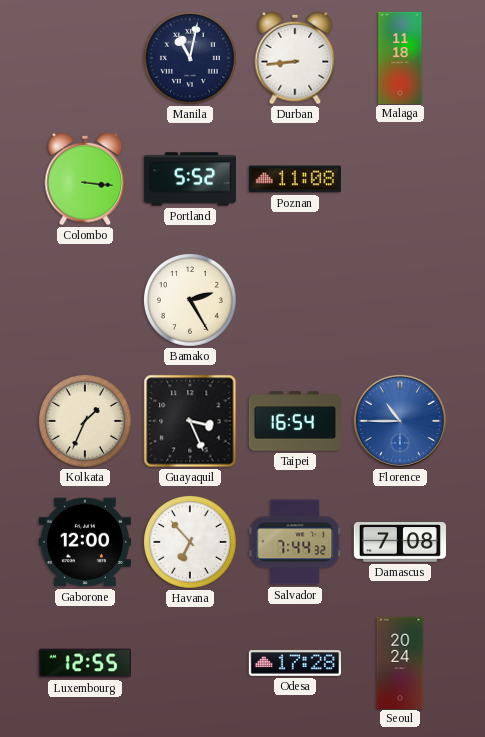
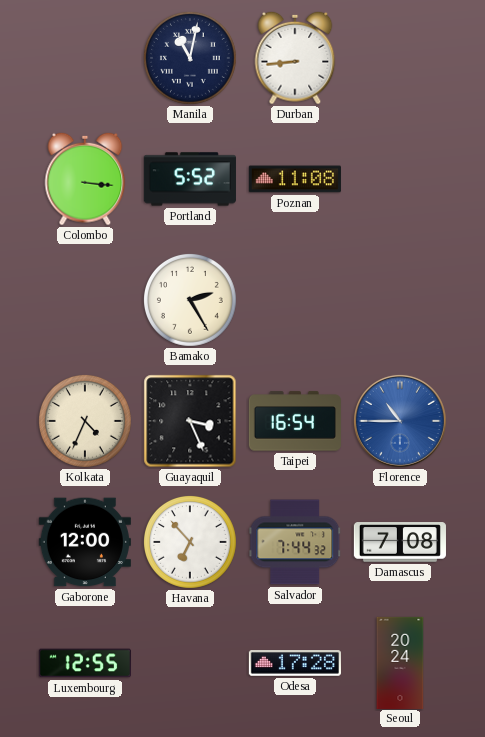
Malaga: 11:18 -> none
Kolkata: 1:34 -> 4:34
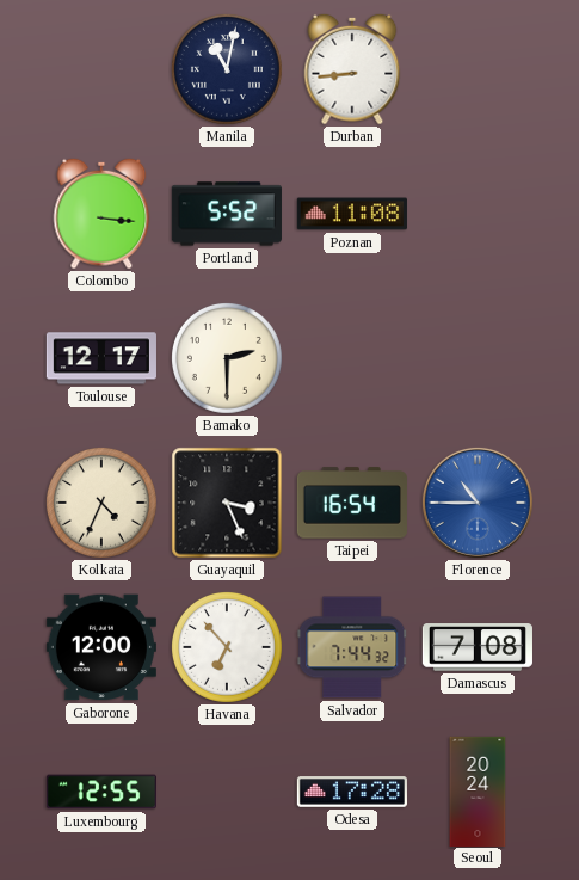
Toulouse: none -> 12:17
Bamako: 2:25 -> 2:30
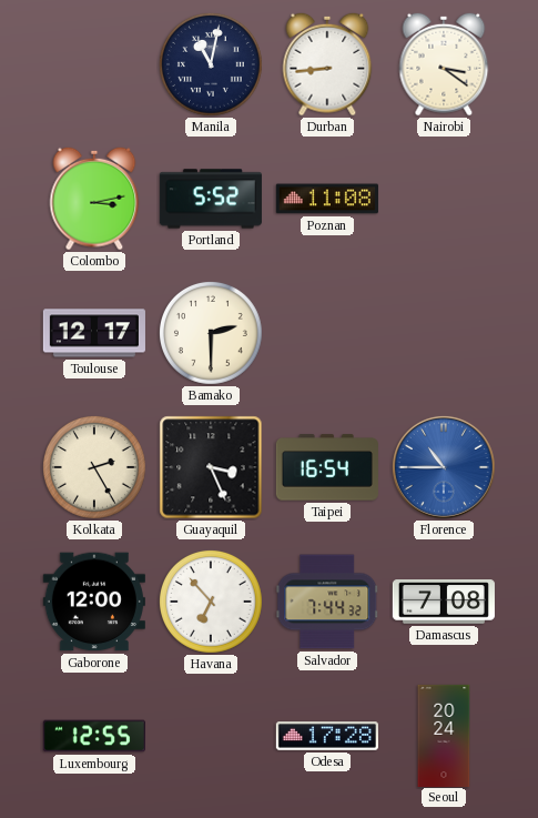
Nairobi: none -> 3:21
Colombo: 3:16 -> 3:13
Kolkata: 4:34 -> 2:25
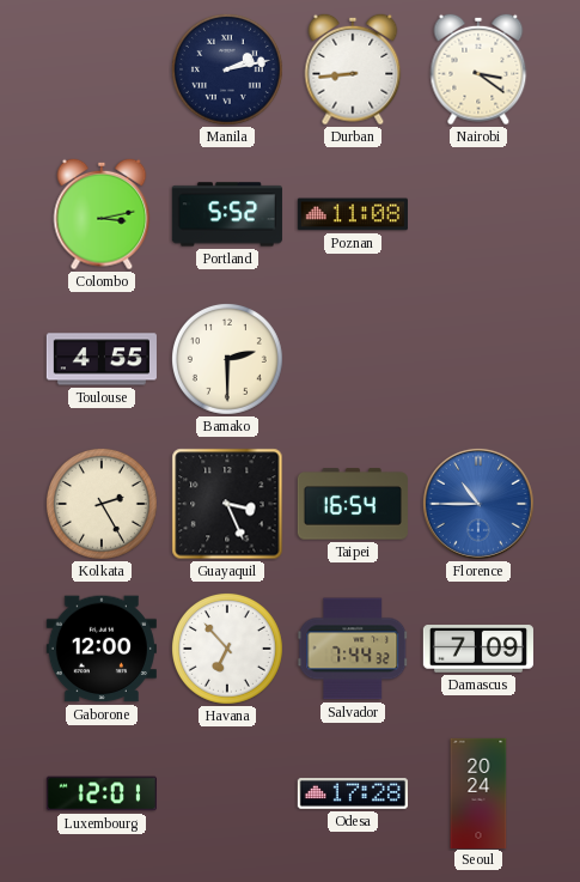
Manila: 11:02 -> 2:13
Toulouse: 12:17 -> 4:55
Damascus: 7:08 -> 7:09
Luxembourg: 12:55 -> 12:01
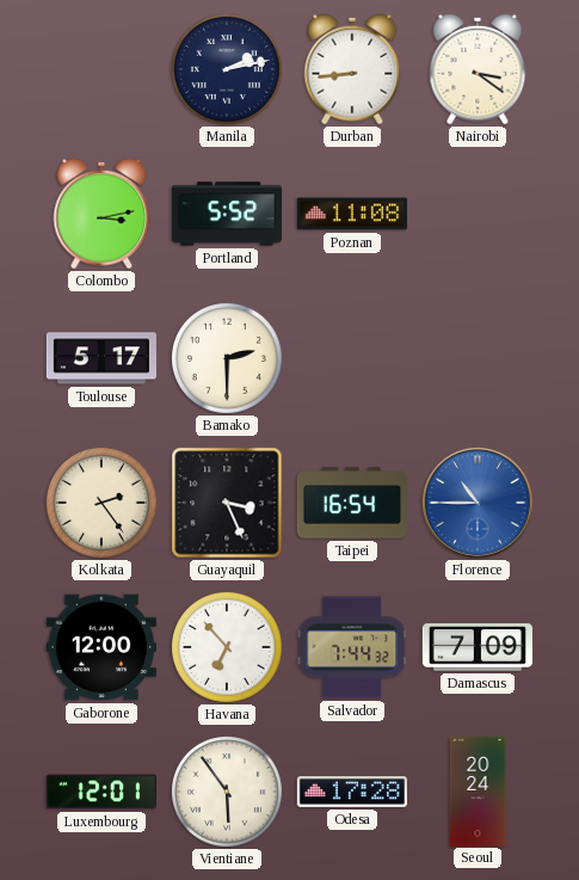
Toulouse: 4:55 -> 5:17
Kolkata: 2:25 -> 2:24
Vientiane: none -> 5:54
